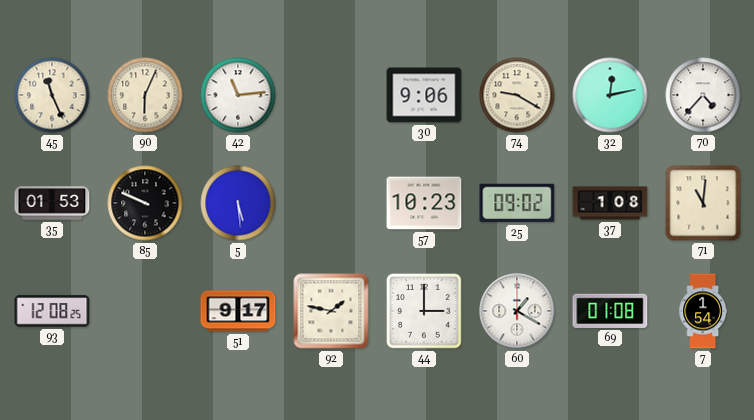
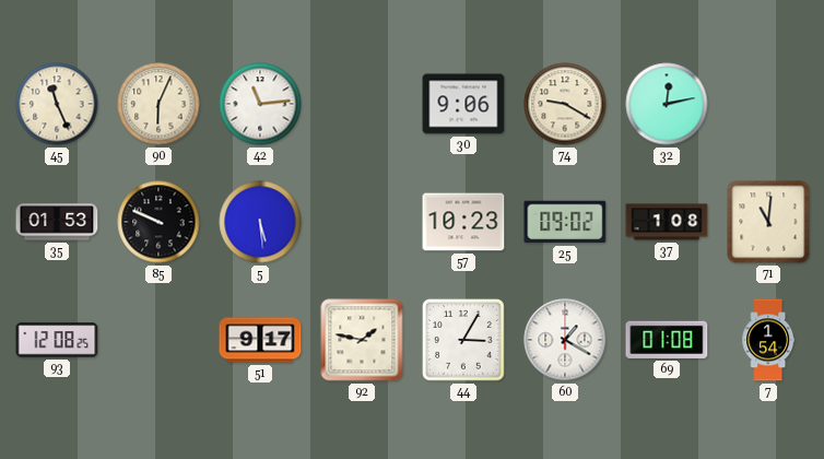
70: 4:37 -> none
44: 3:00 -> 3:05
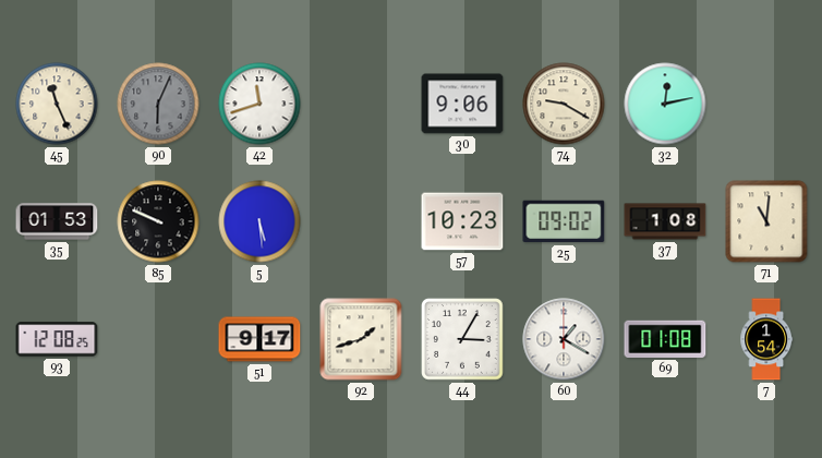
90 dial: cream -> grey
42: 11:14 -> 11:42
92: 1:47 -> 1:42
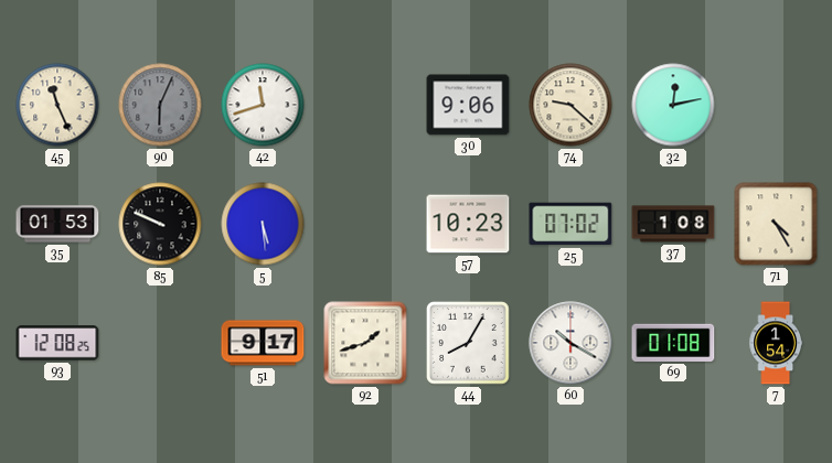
74: 9:20 -> 9:22
25: 09:02 -> 07:02
71: 11:01 -> 4:25
44: 3:05 -> 8:05
60: 1:20 -> 10:20
